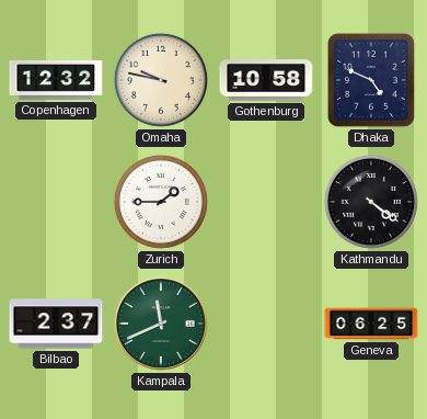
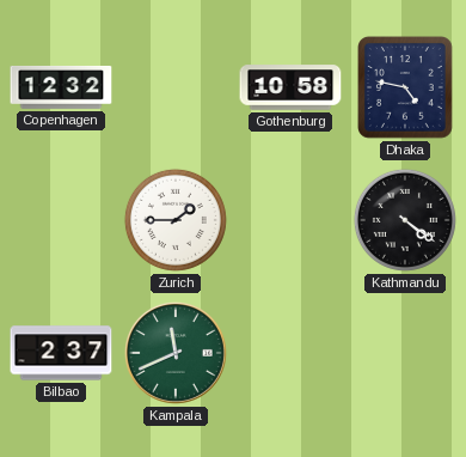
Omaha: 9:47 -> none
Dhaka: 4:49 -> 4:47
Geneva: 06:25 -> none
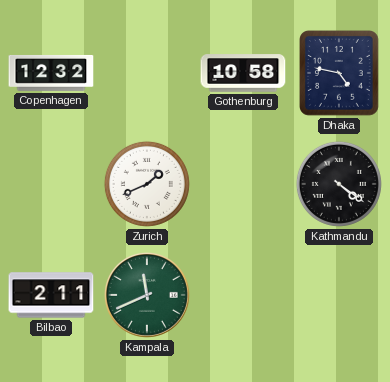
Zurich: 1:45 -> 1:41
Bilbao: 2:37 -> 2:11
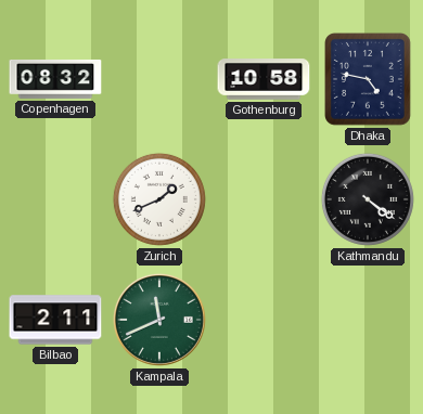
Copenhagen: 12:32 -> 08:32
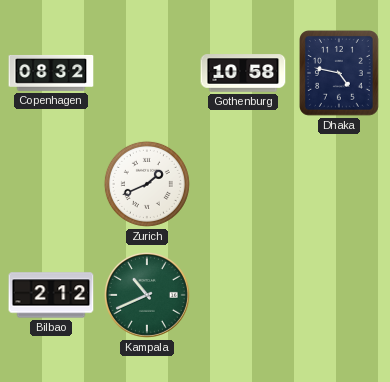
Kathmandu: 4:21 -> none
Bilbao: 2:11 -> 2:12
Kampala: 11:41 -> 10:41
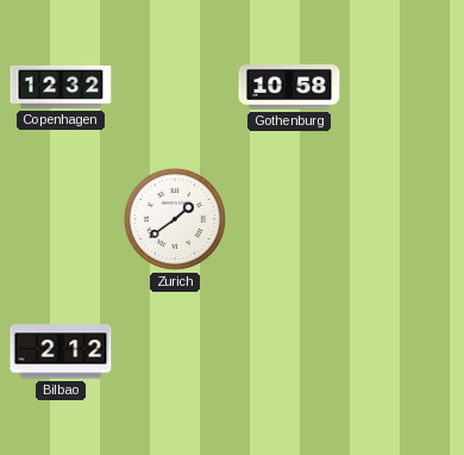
Copenhagen: 08:32 -> 12:32
Dhaka: 4:47 -> none
Zurich: 1:41 -> 1:39
Kampala: 10:41 -> none
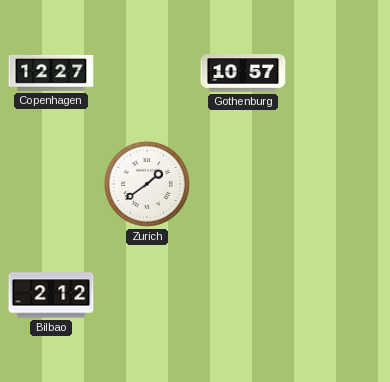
Copenhagen: 12:32 -> 12:27
Gothenburg: 10:58 -> 10:57
